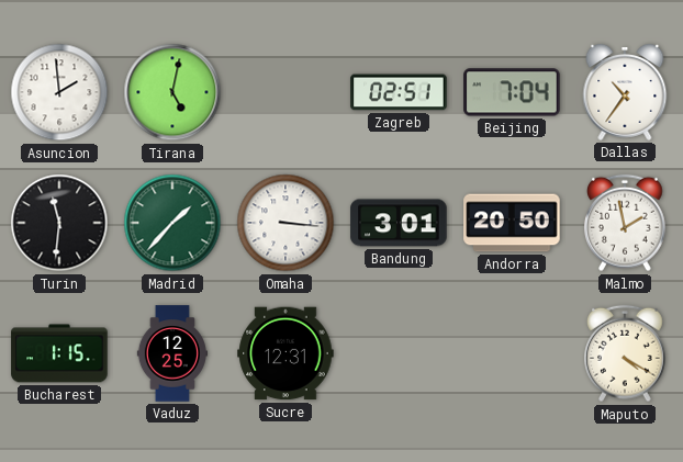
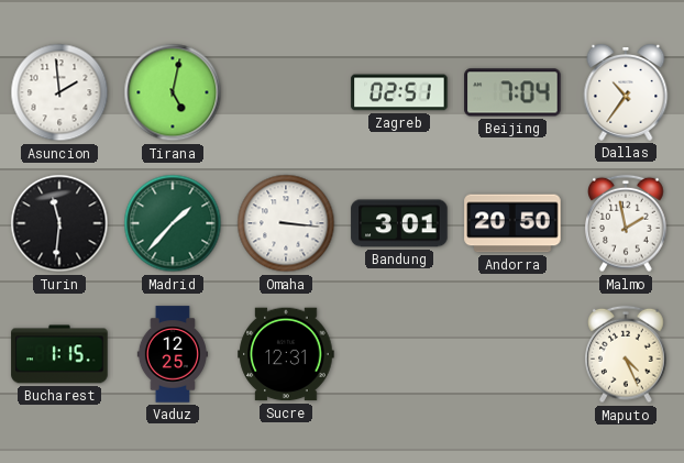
Maputo: 4:20 -> 4:26
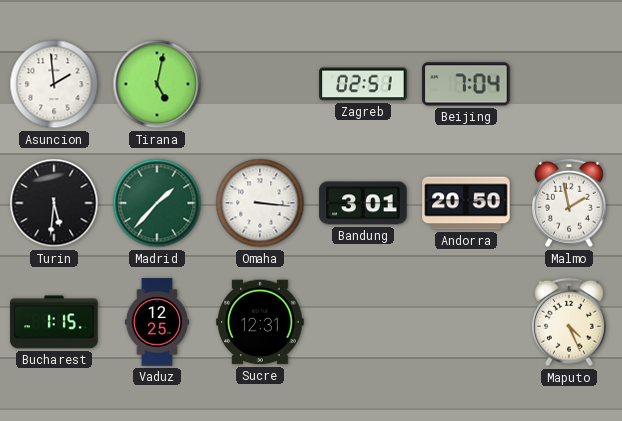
Dallas: 10:36 -> none
Turin: 11:31 -> 5:31
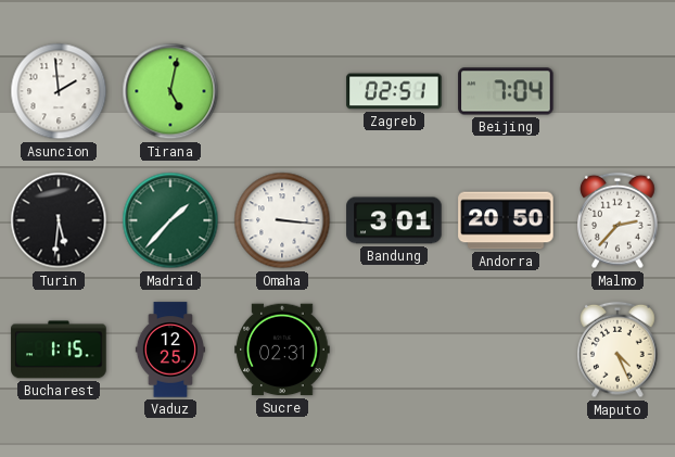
Malmo: 1:58 -> 2:37
Sucre: 12:31 -> 02:31
